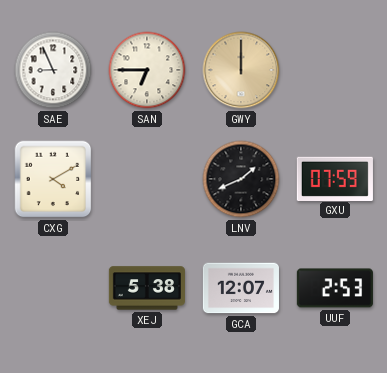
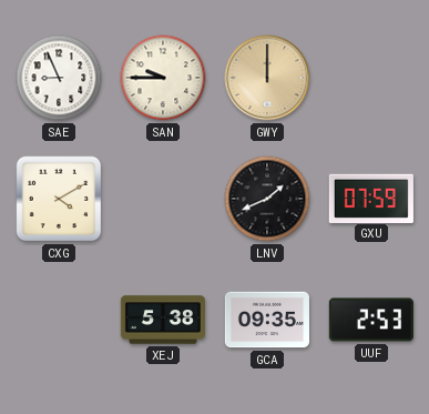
SAN: 6:45 -> 9:45
GCA: 12:07 -> 09:35
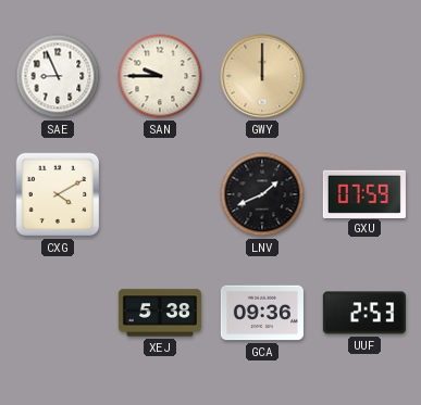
GCA: 09:35 -> 09:36
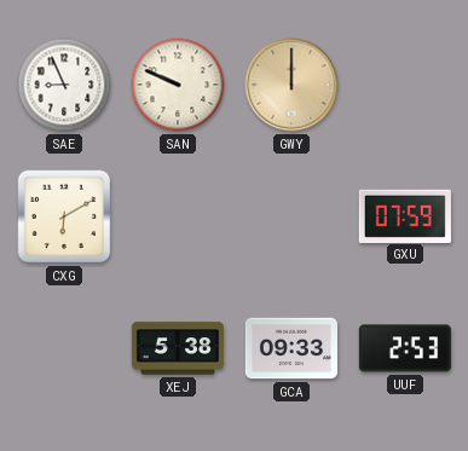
SAN: 9:45 -> 9:49
CXG: 4:10 -> 6:10
LNV: 1:41 -> none
GCA: 09:36 -> 09:33
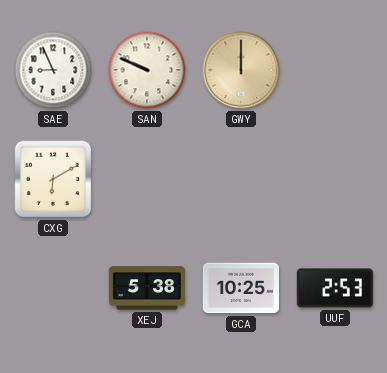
GXU: 07:59 -> none
GCA: 09:33 -> 10:25
